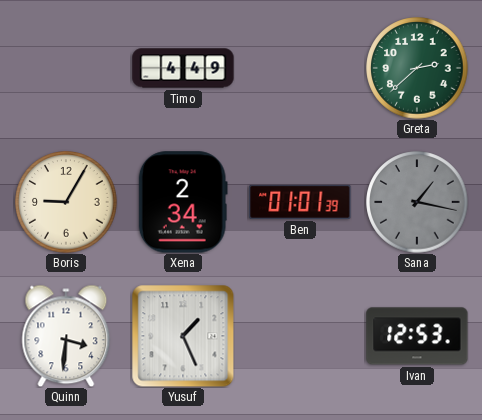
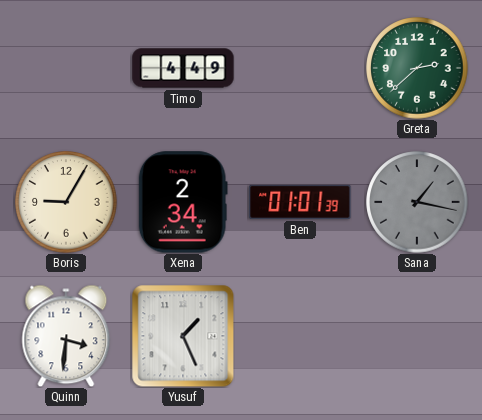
Ivan: 12:53 -> none
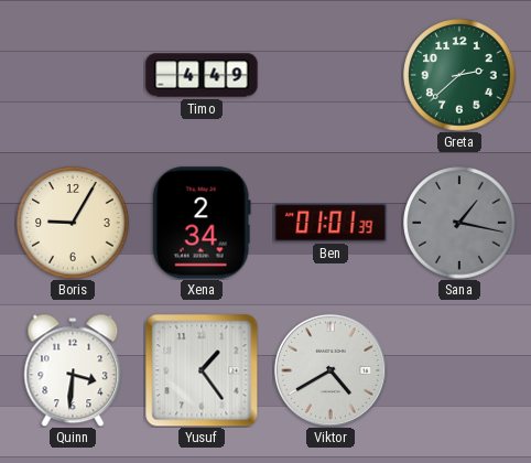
Yusuf: 1:26 -> 1:24
Viktor: none -> 4:40
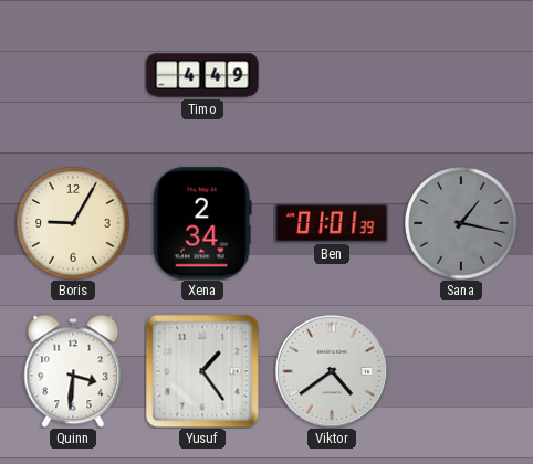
Greta: 2:38 -> none
Viktor: 4:40 -> 4:39
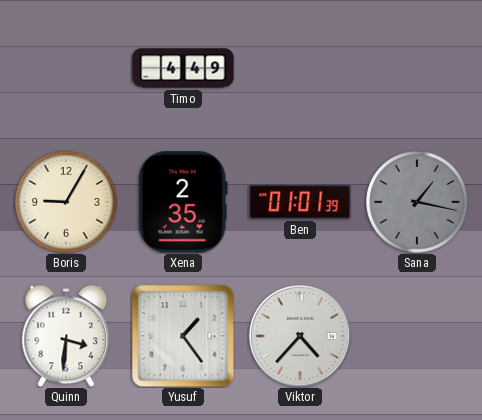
Xena: 2:34 -> 2:35
Viktor: 4:39 -> 4:37
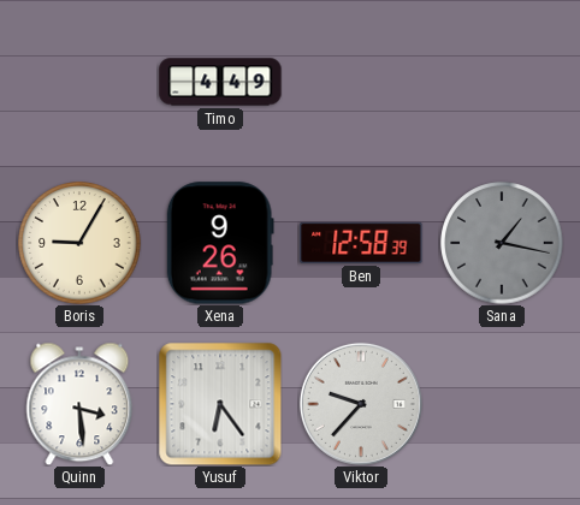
Xena: 2:35 -> 9:26
Ben: 01:01 -> 12:58
Quinn: 3:31 -> 3:29
Yusuf: 1:24 -> 6:24
Viktor: 4:37 -> 9:37
